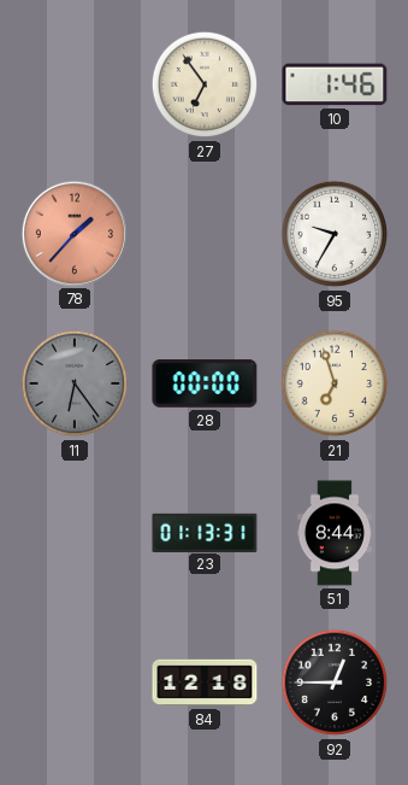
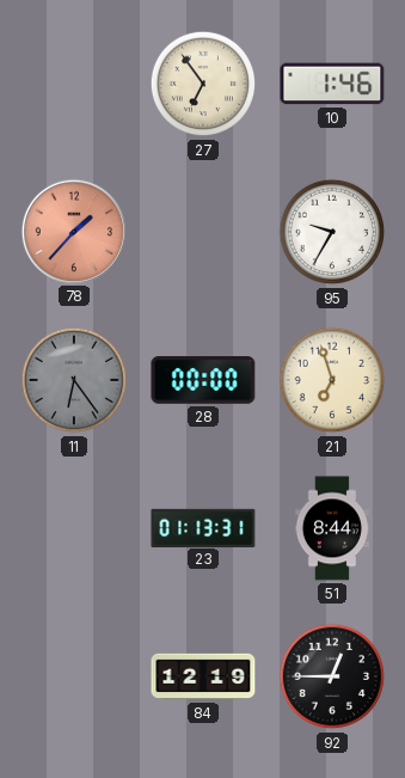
84: 12:18 -> 12:19
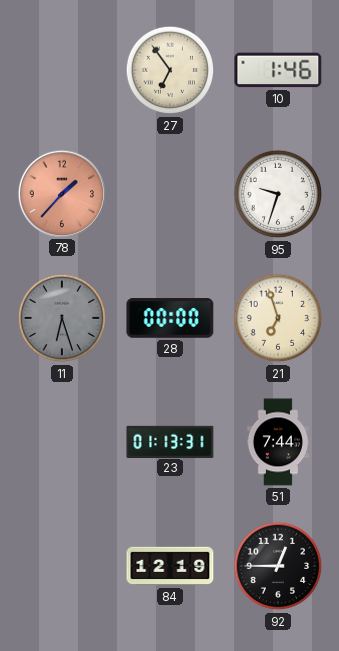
95: 9:35 -> 9:33
11: 6:24 -> 6:27
51: 8:44 -> 7:44
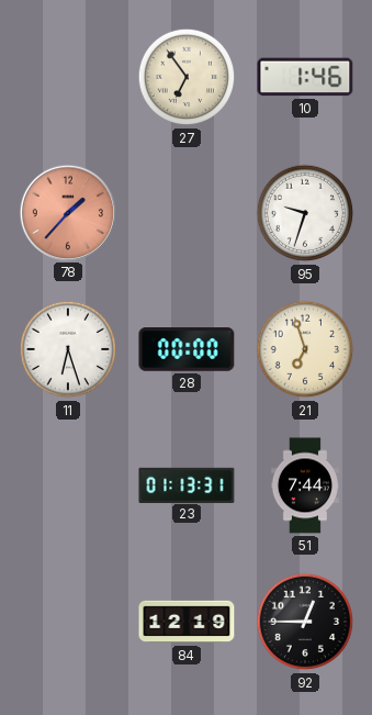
11 dial: grey -> white
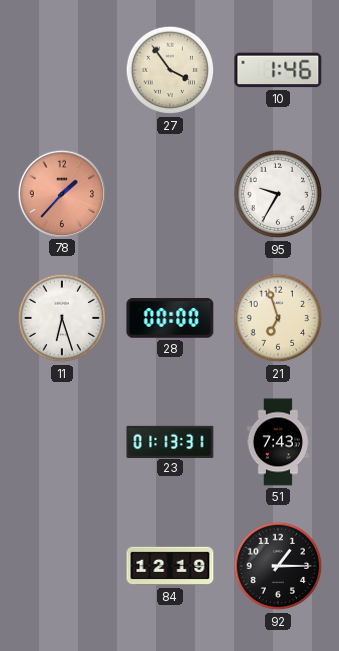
27: 6:54 -> 3:54
95: 9:33 -> 9:35
51: 7:44 -> 7:43
92: 12:45 -> 1:15
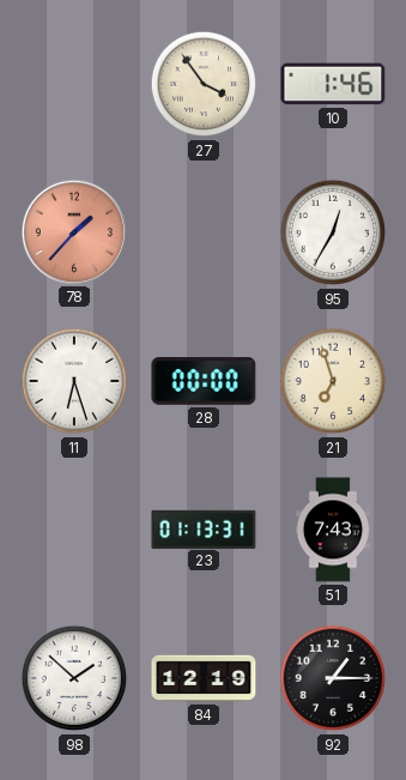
95: 9:35 -> 12:35
98: none -> 1:52
